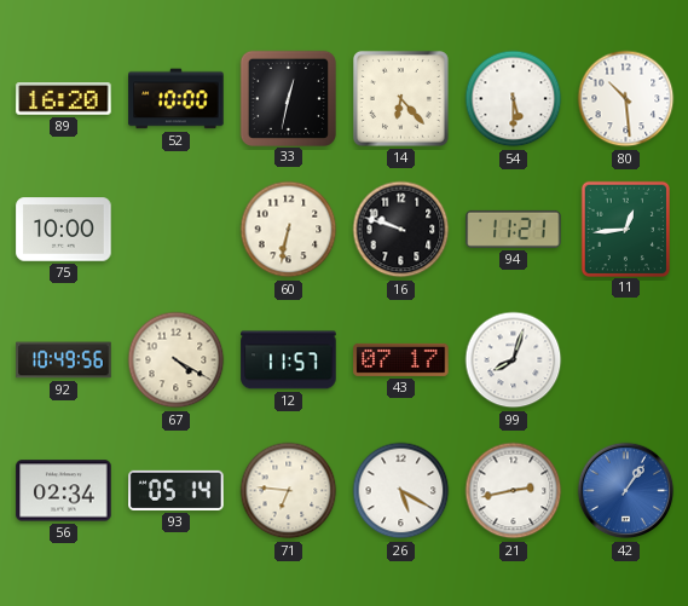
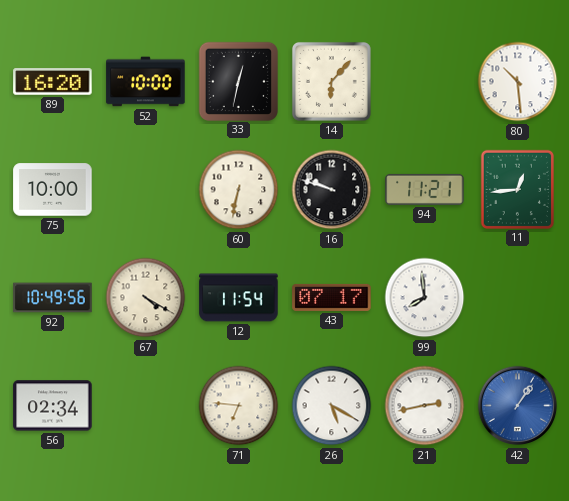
14: 6:23 -> 6:07
54: 5:30 -> none
12: 11:57 -> 11:54
99: 8:03 -> 7:59
93: 05:14 -> none
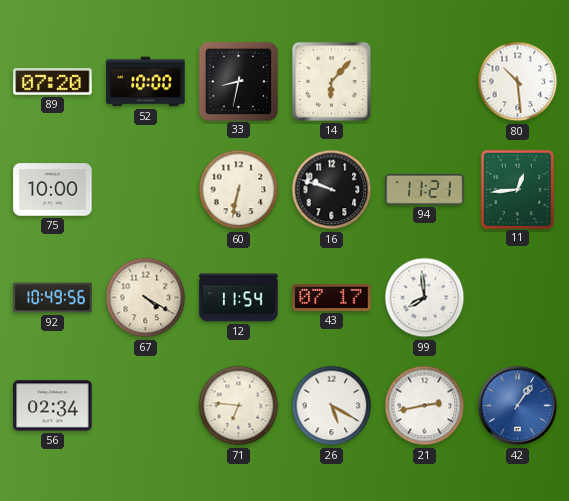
89: 16:20 -> 07:20
33: 12:32 -> 8:32
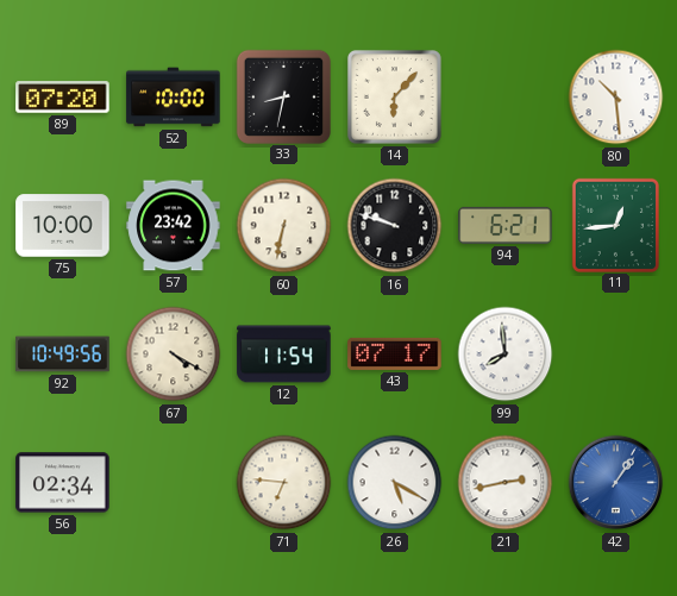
57: none -> 23:42
94: 11:21 -> 6:21
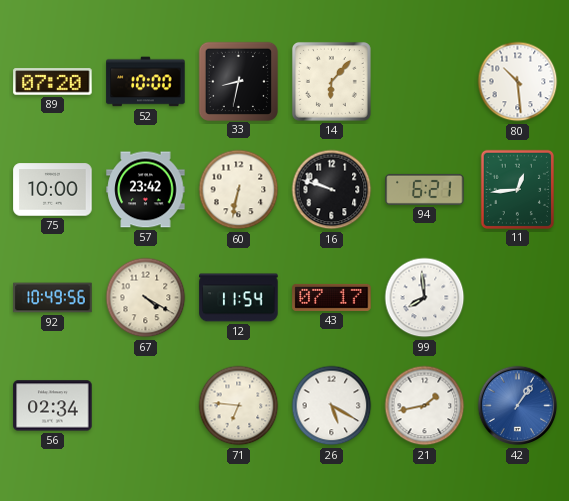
21: 2:43 -> 1:43
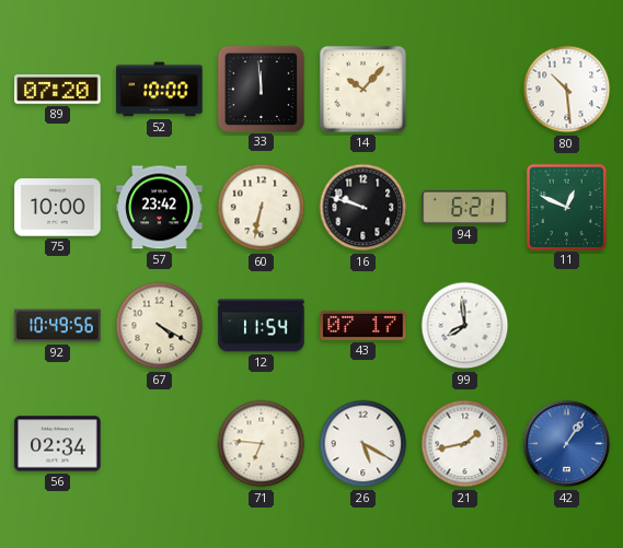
33: 8:32 -> 11:59
14: 6:07 -> 10:07
11: 12:44 -> 12:49
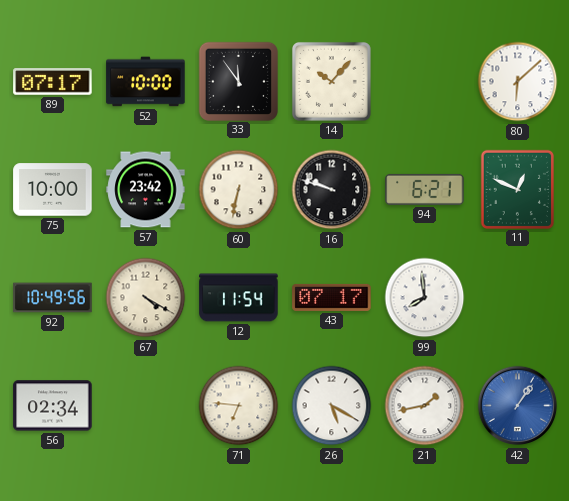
89: 07:20 -> 07:17
33: 11:59 -> 11:54
80: 10:29 -> 6:08
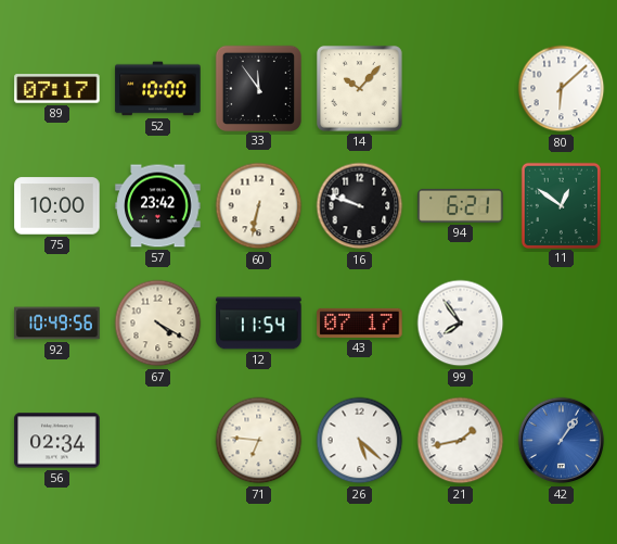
11: 12:49 -> 12:51
99: 7:59 -> 7:54
26: 5:20 -> 5:22
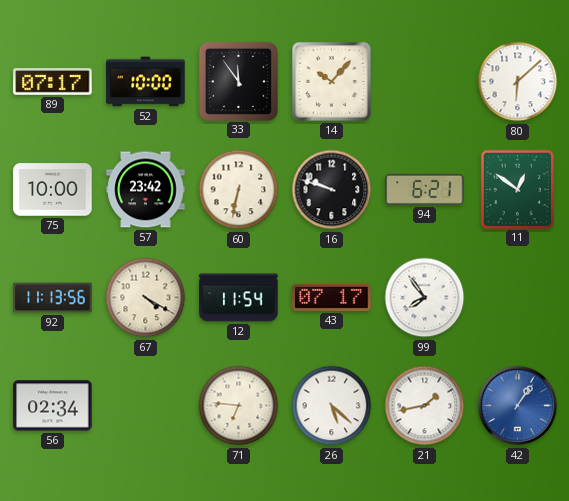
92: 10:49 -> 11:13
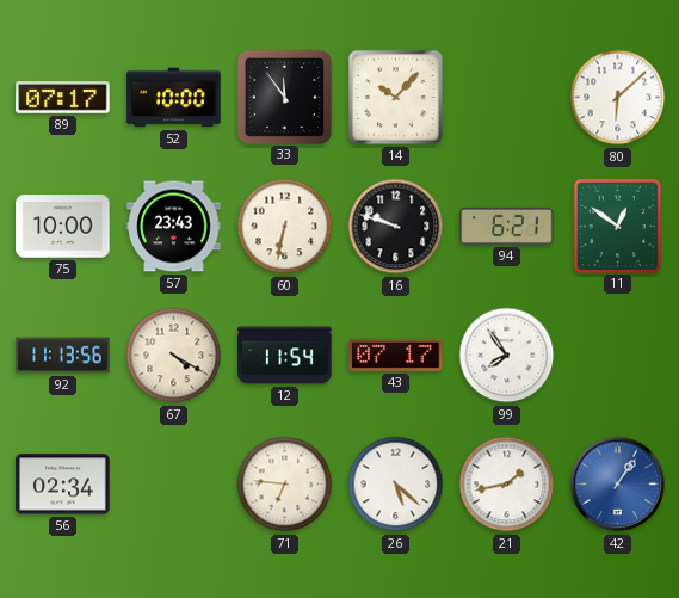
57: 23:42 -> 23:43
